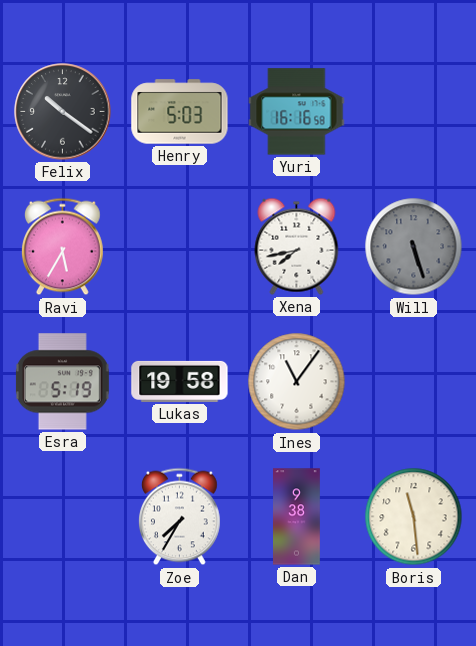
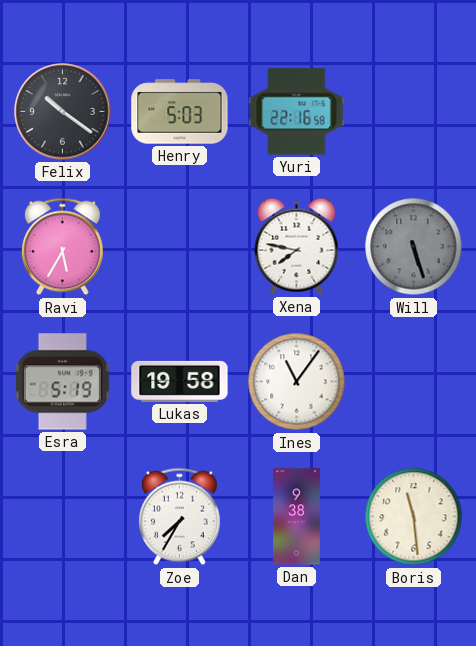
Yuri: 16:16 -> 22:16
Xena: 7:43 -> 7:47
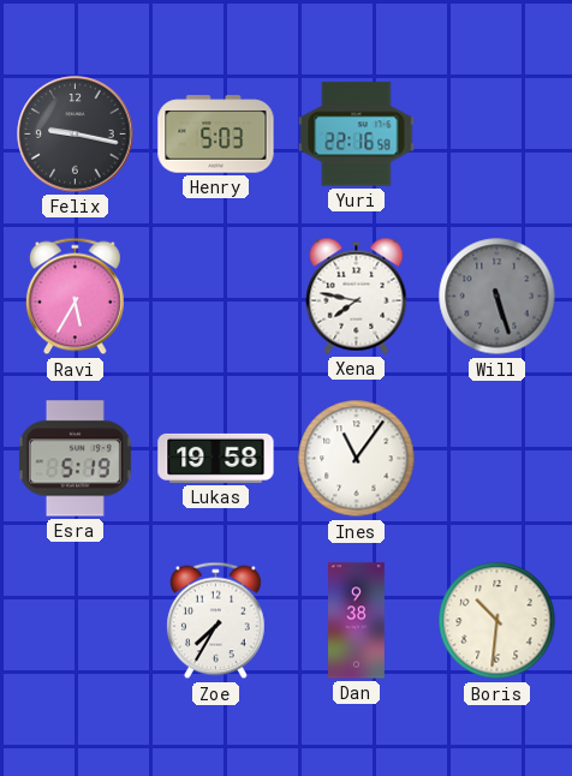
Felix: 10:21 -> 9:17
Boris: 11:29 -> 10:31
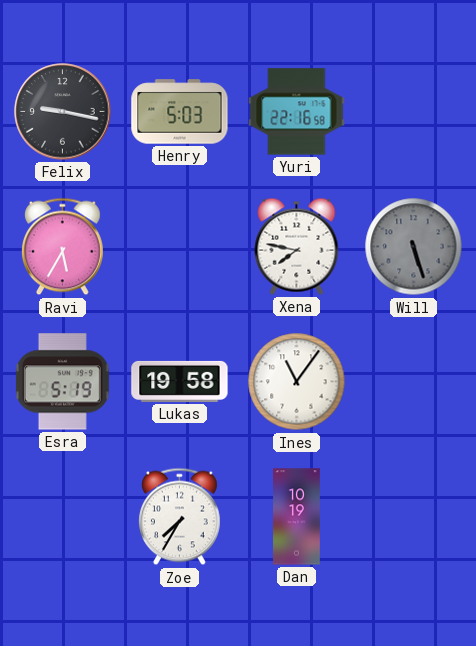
Dan: 9:38 -> 10:19
Boris: 10:31 -> none
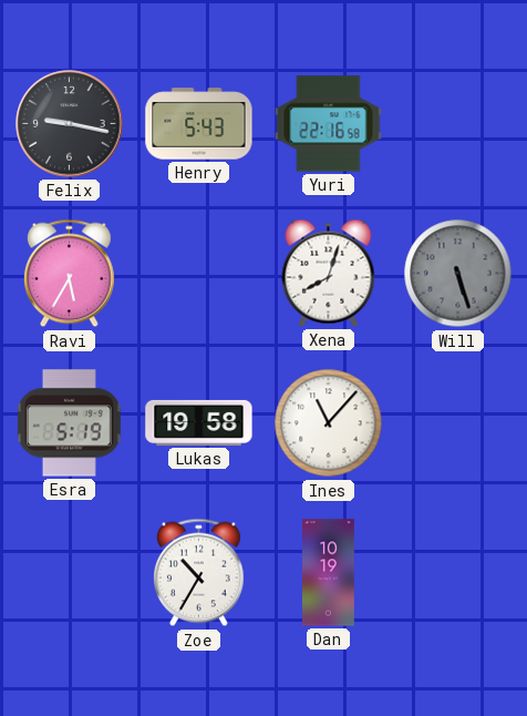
Henry: 5:03 -> 5:43
Xena: 7:47 -> 8:03
Ines: 11:06 -> 11:07
Zoe: 7:35 -> 10:35
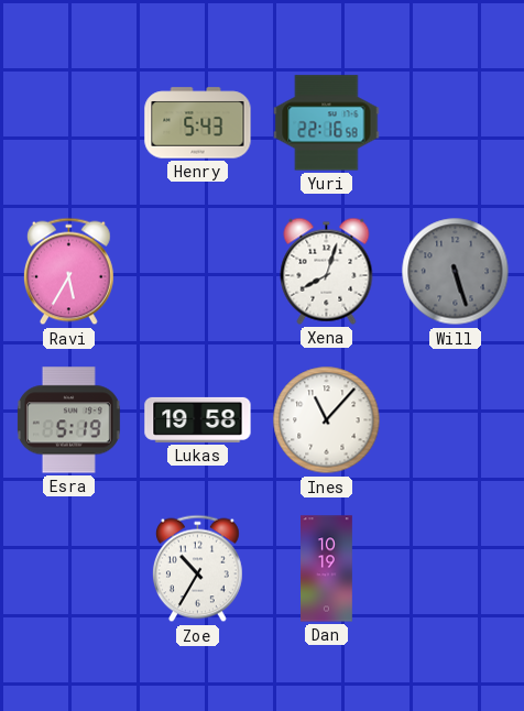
Felix: 9:17 -> none
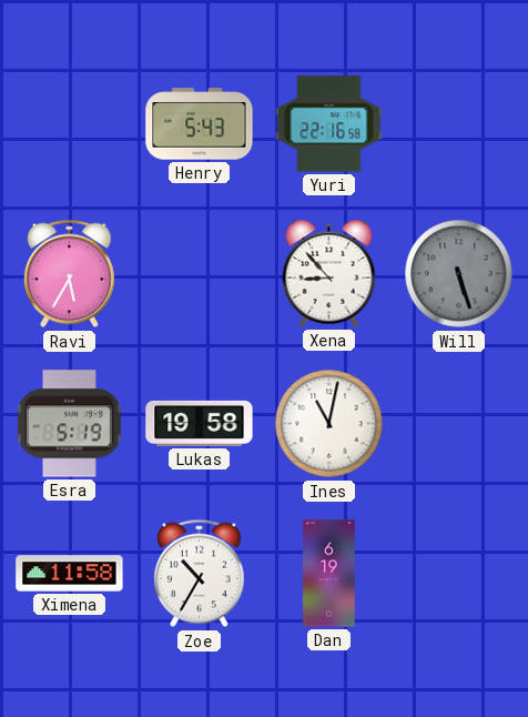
Xena: 8:03 -> 8:53
Ines: 11:07 -> 11:02
Ximena: none -> 11:58
Dan: 10:19 -> 6:19
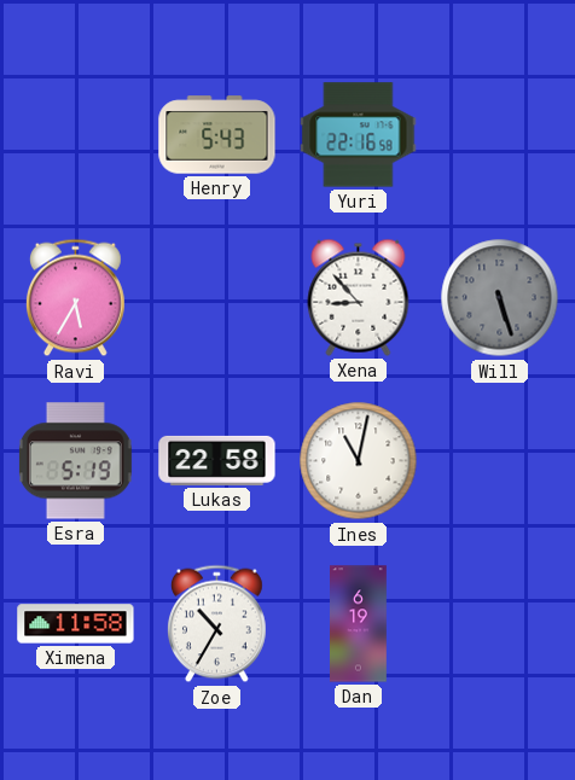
Lukas: 19:58 -> 22:58
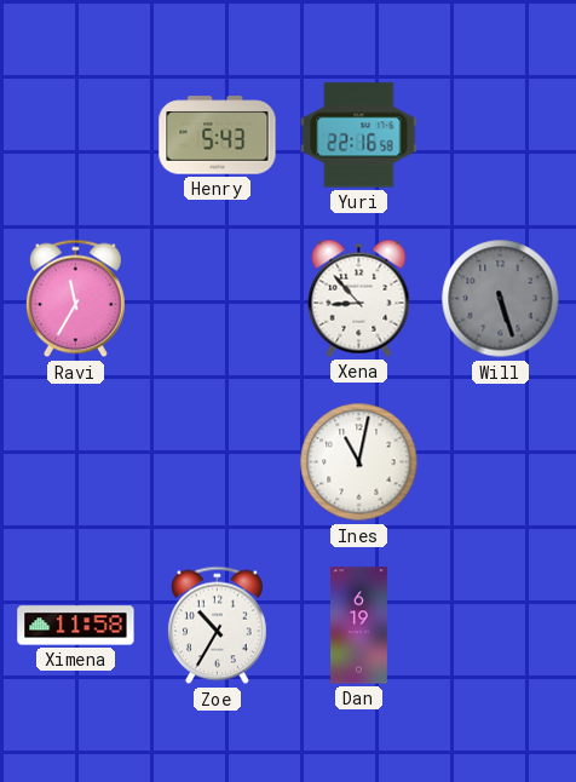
Ravi: 5:35 -> 11:35
Esra: 5:19 -> none
Lukas: 22:58 -> none
